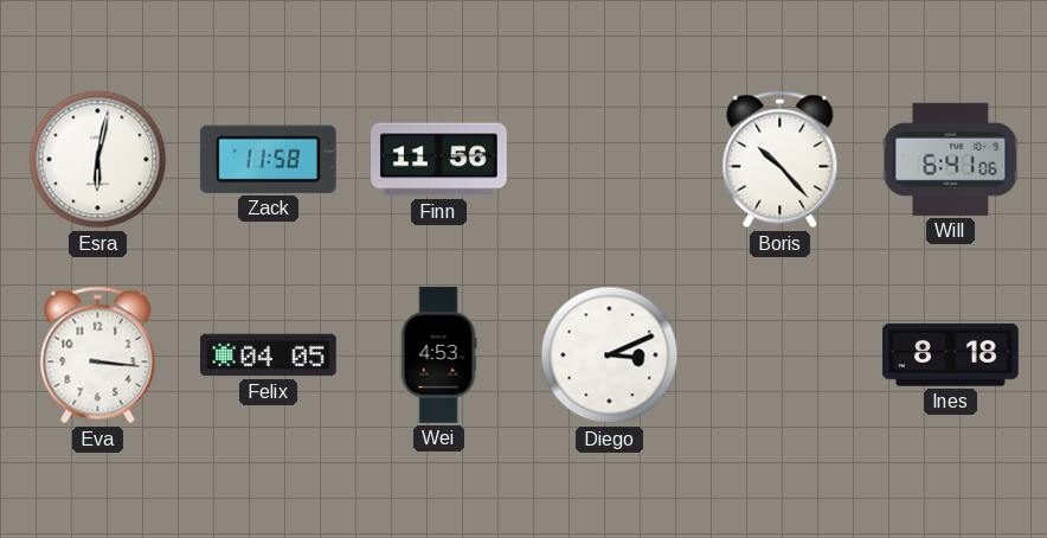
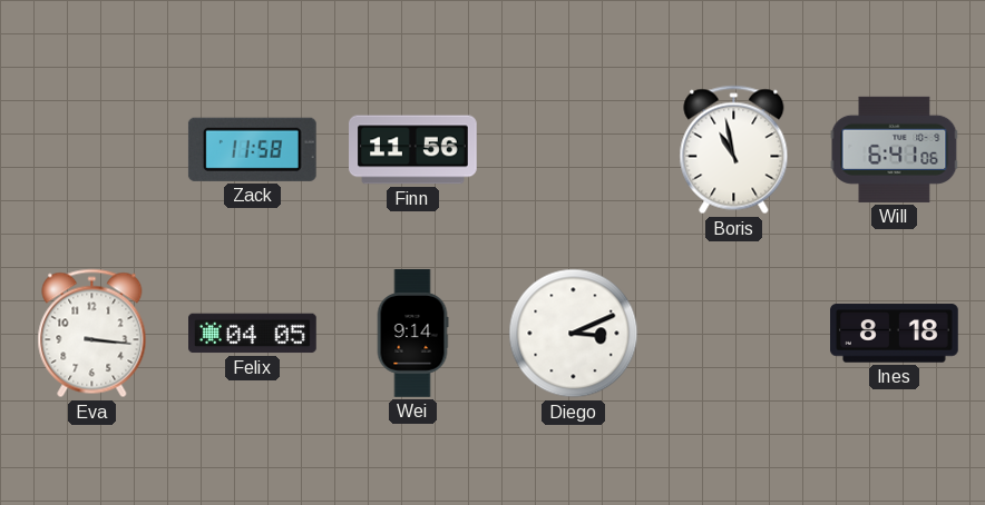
Esra: 6:02 -> none
Boris: 10:23 -> 10:58
Wei: 4:53 -> 9:14
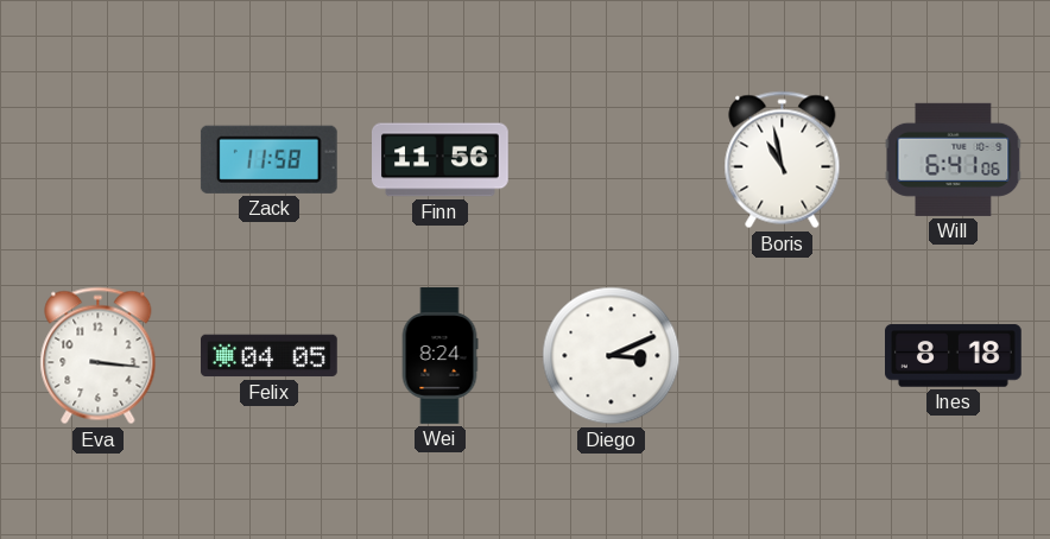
Wei: 9:14 -> 8:24
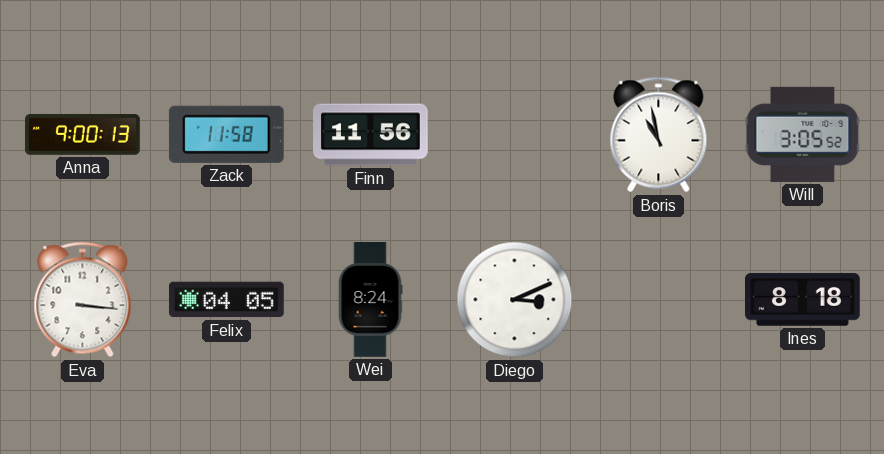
Anna: none -> 9:00
Will: 6:41 -> 3:05
